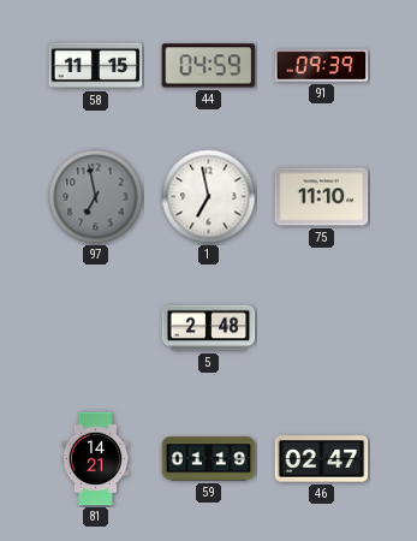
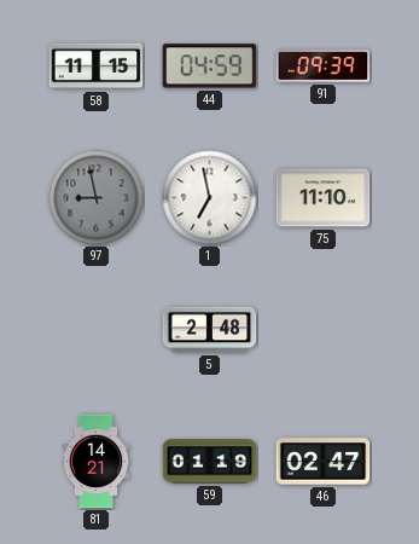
97: 6:58 -> 8:58
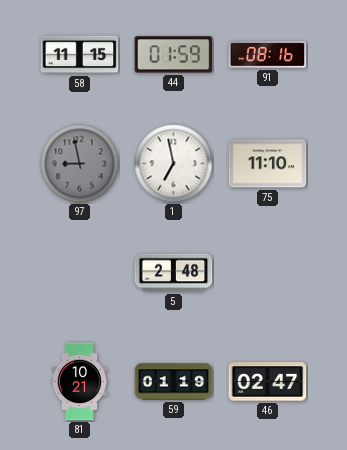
44: 04:59 -> 01:59
91: 09:39 -> 08:16
81: 14:21 -> 10:21
